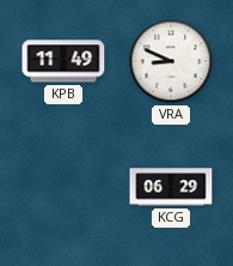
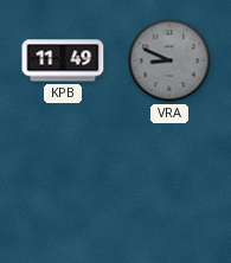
VRA dial: white -> grey
KCG: 06:29 -> none
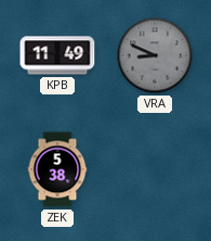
ZEK: none -> 5:38
